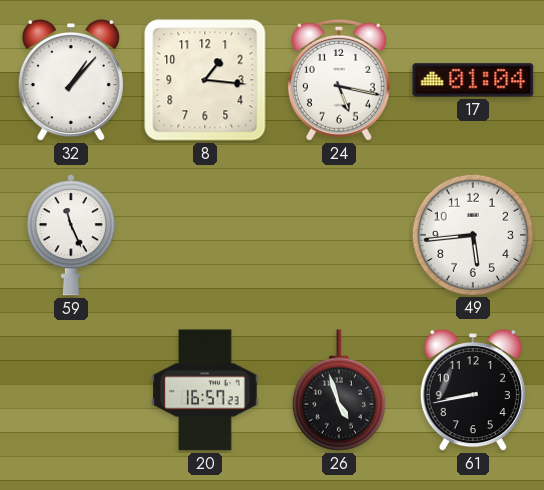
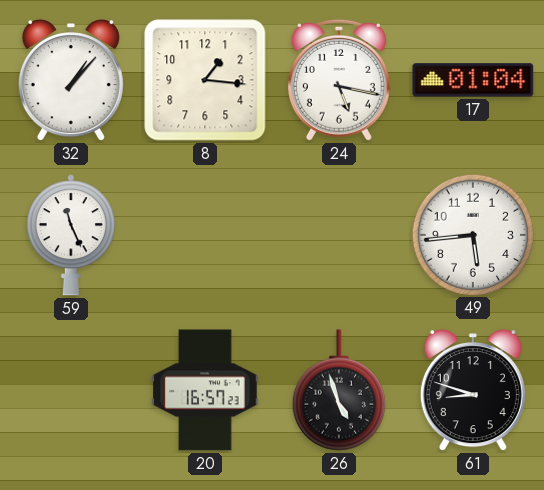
61: 8:43 -> 8:48
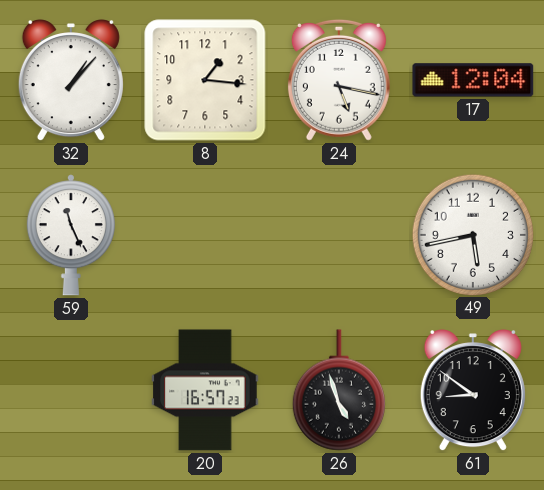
17: 01:04 -> 12:04
49: 5:44 -> 5:43
61: 8:48 -> 8:51
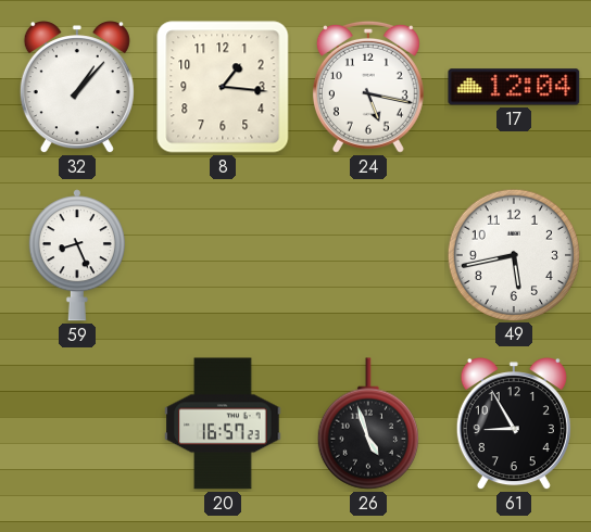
59: 11:26 -> 8:26
61: 8:51 -> 8:55
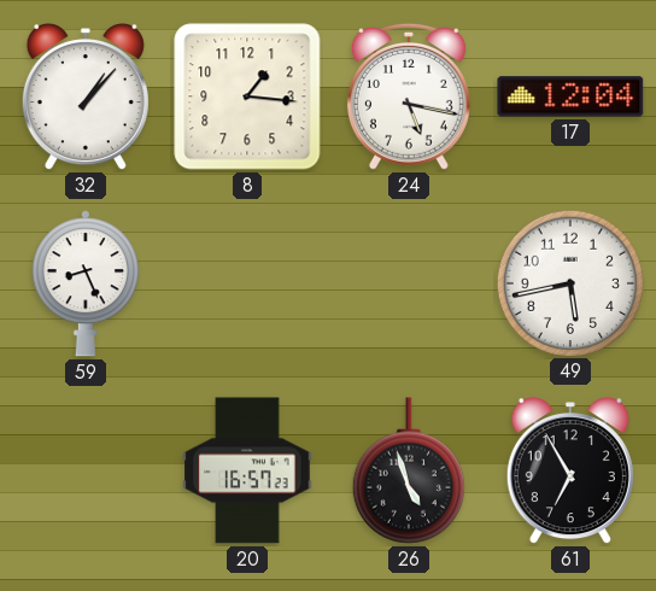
61: 8:55 -> 6:55
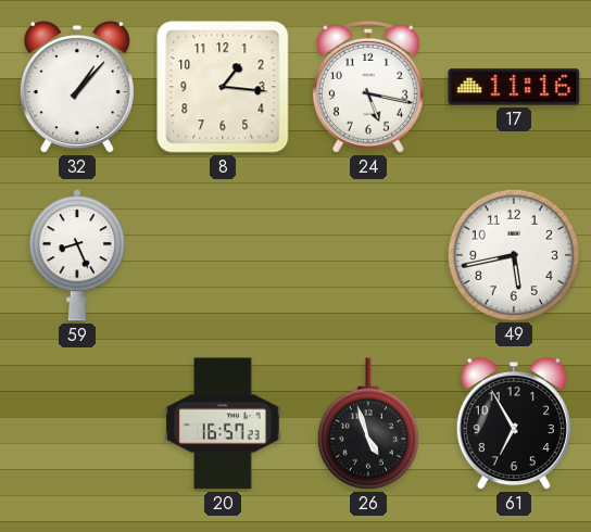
17: 12:04 -> 11:16
